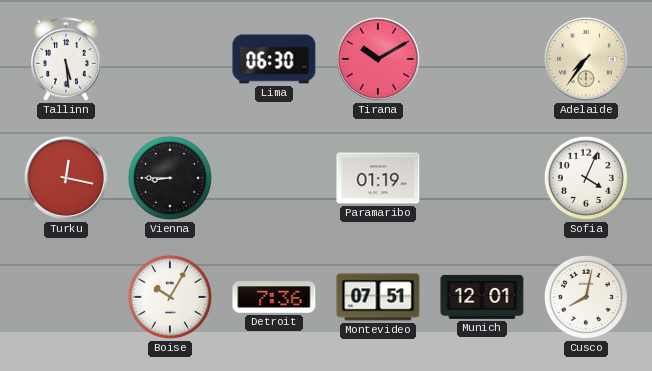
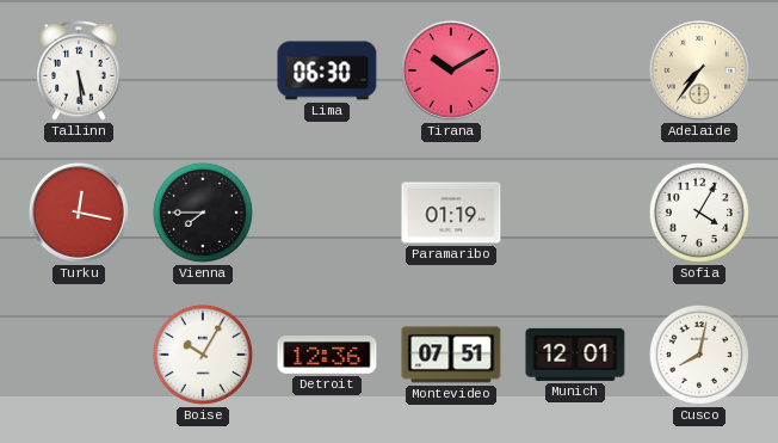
Vienna: 8:45 -> 7:45
Sofia: 4:04 -> 4:05
Detroit: 7:36 -> 12:36
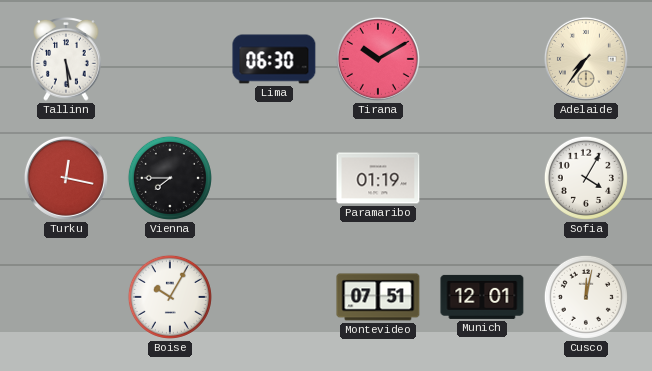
Detroit: 12:36 -> none
Cusco: 8:02 -> 12:02
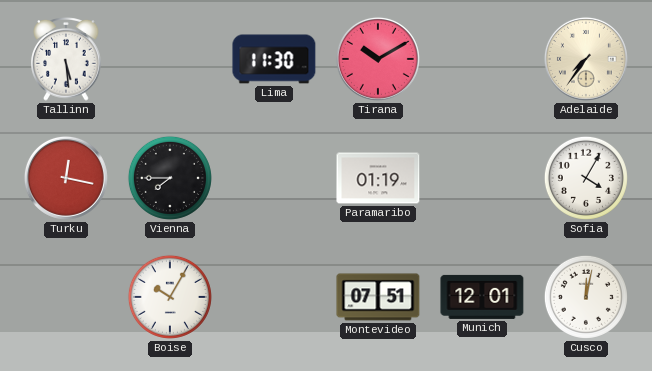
Lima: 06:30 -> 11:30
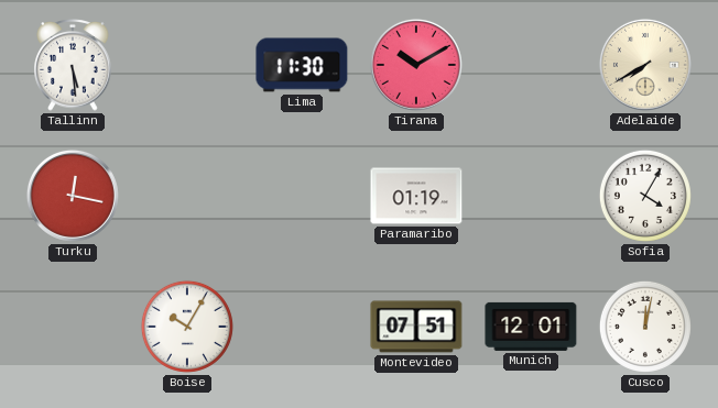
Adelaide: 7:36 -> 7:40
Vienna: 7:45 -> none
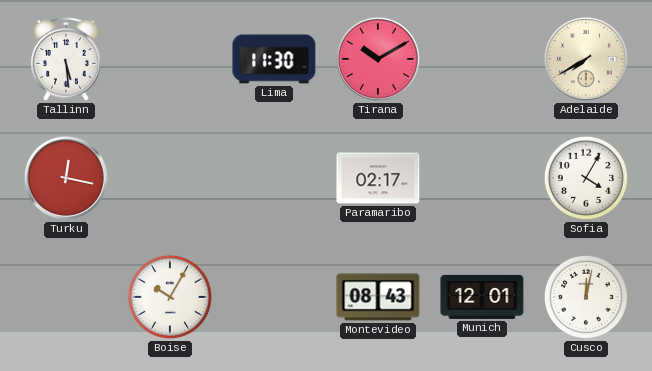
Paramaribo: 01:19 -> 02:17
Montevideo: 07:51 -> 08:43
